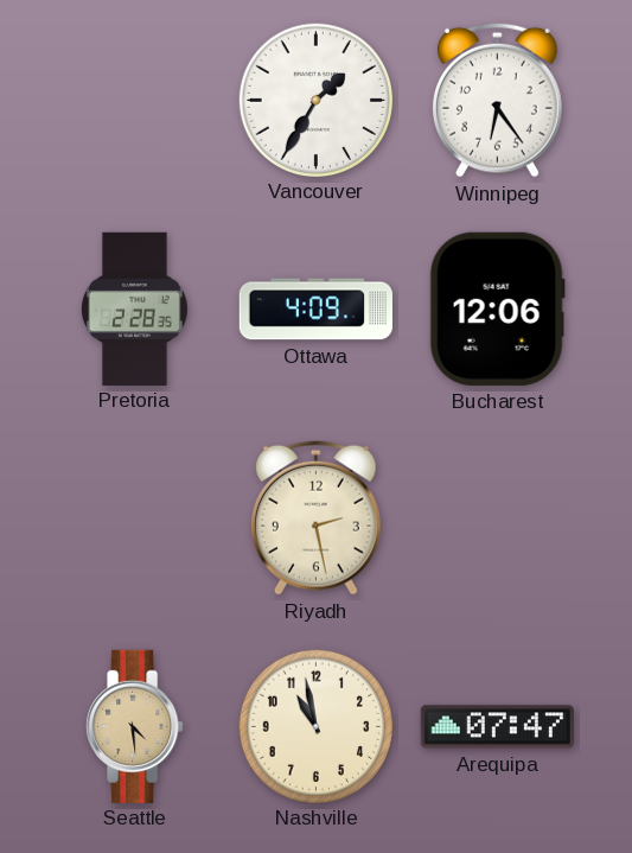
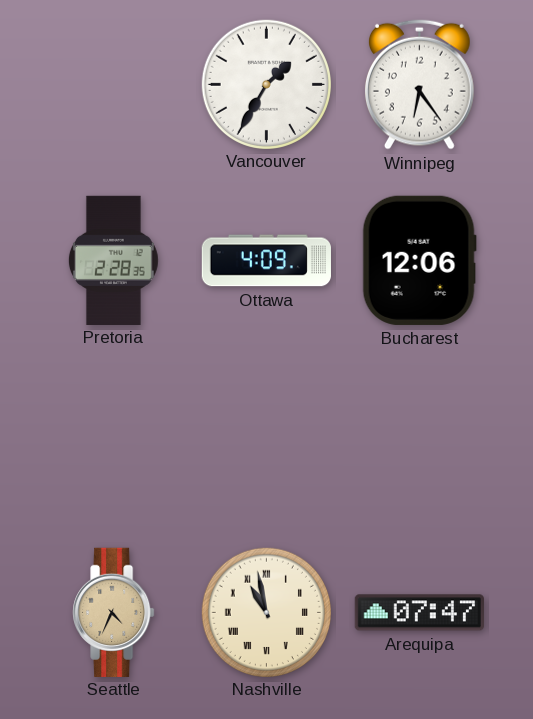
Riyadh: 2:28 -> none
Seattle: 4:29 -> 4:34
Nashville numerals: Arabic -> Roman
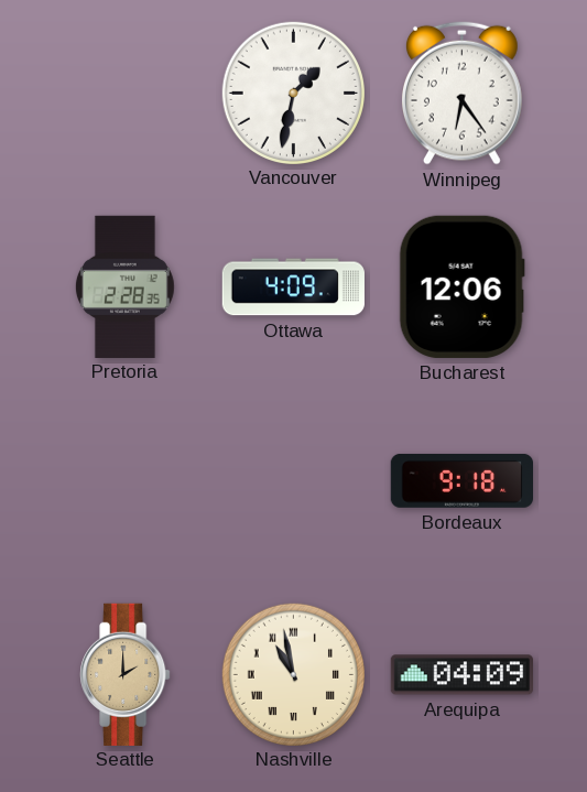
Vancouver: 1:35 -> 1:32
Bordeaux: none -> 9:18
Seattle: 4:34 -> 2:00
Arequipa: 07:47 -> 04:09
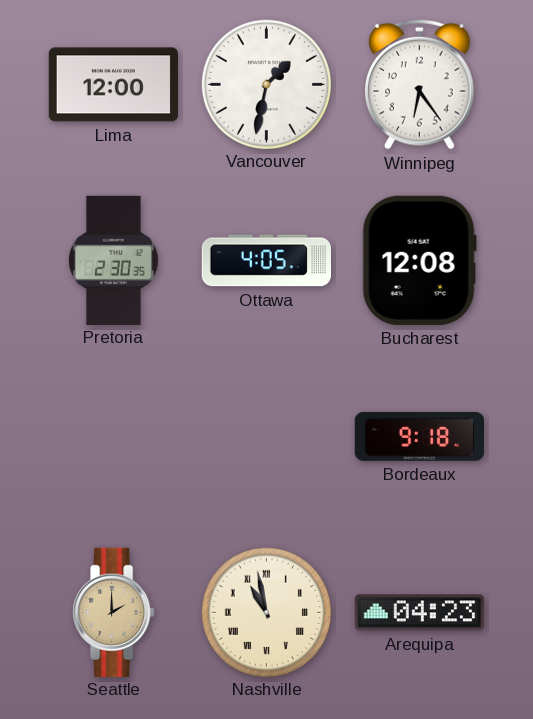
Lima: none -> 12:00
Pretoria: 2:28 -> 2:30
Ottawa: 4:09 -> 4:05
Bucharest: 12:06 -> 12:08
Arequipa: 04:09 -> 04:23
